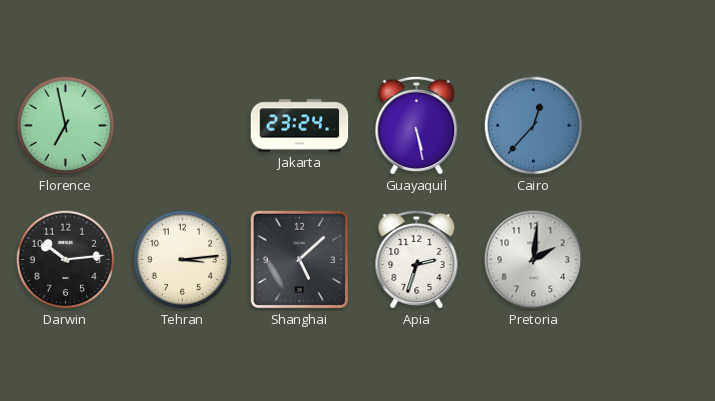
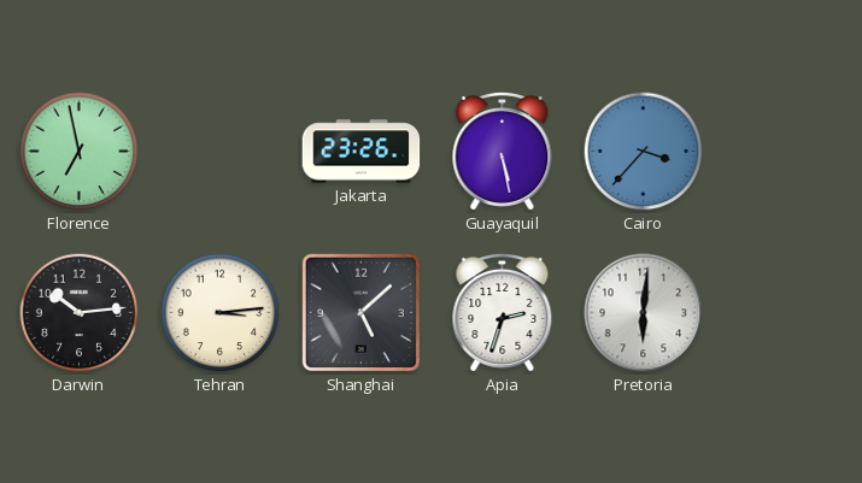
Jakarta: 23:24 -> 23:26
Cairo: 12:37 -> 3:37
Pretoria: 2:01 -> 6:01
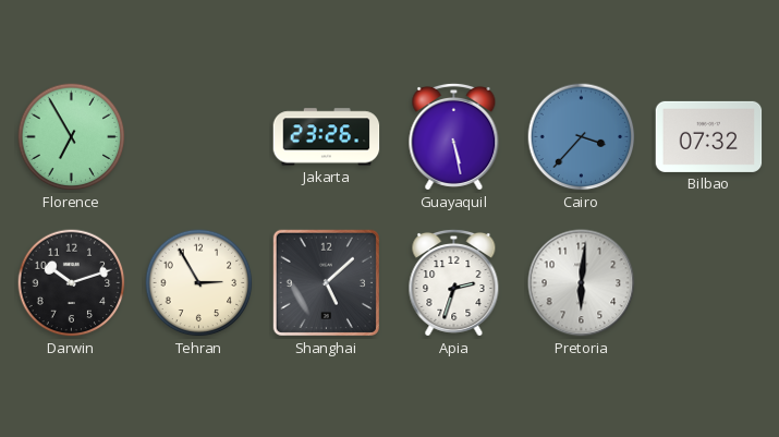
Florence: 6:58 -> 6:55
Bilbao: none -> 07:32
Darwin: 10:14 -> 10:12
Tehran: 3:14 -> 2:55
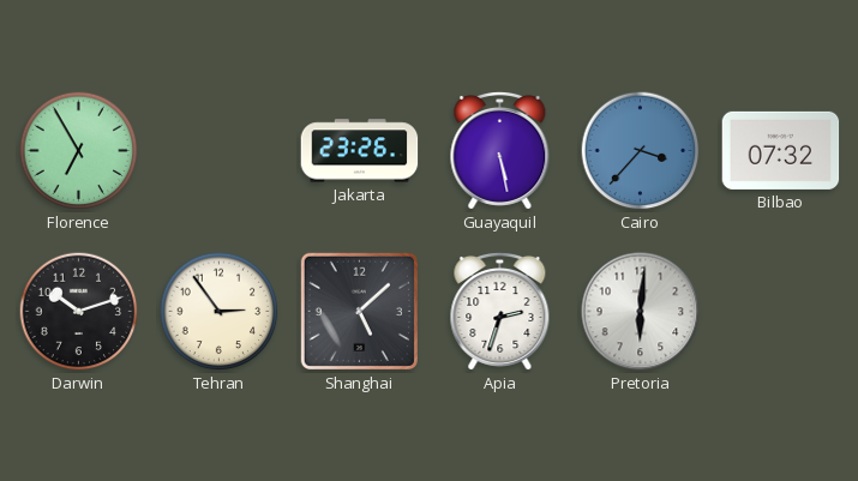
Tehran: 2:55 -> 2:54
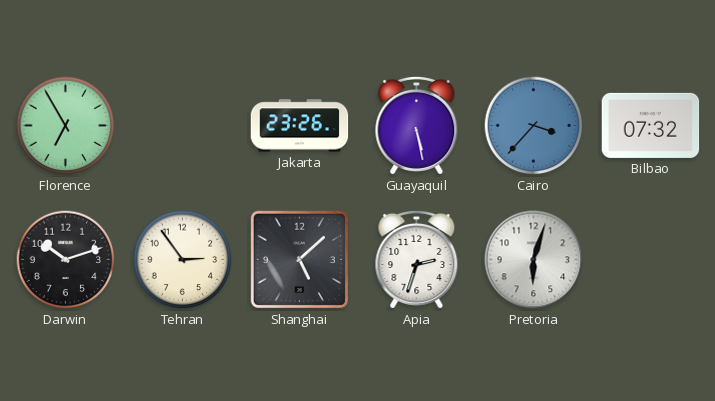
Pretoria: 6:01 -> 6:03
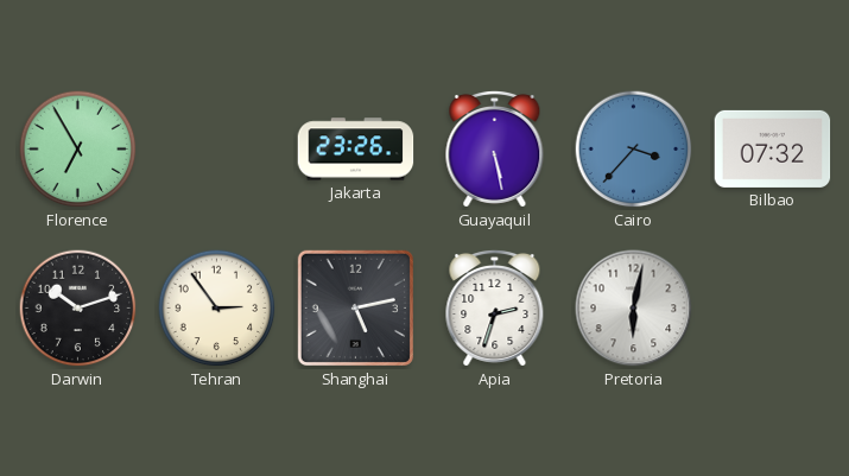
Shanghai: 5:08 -> 5:13
Pretoria: 6:03 -> 6:02
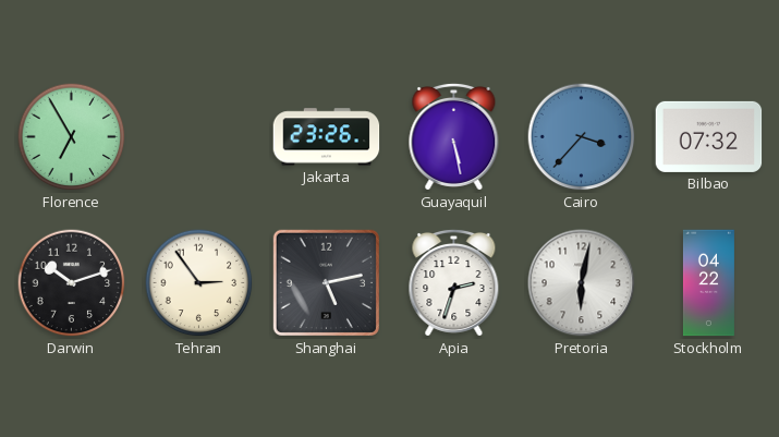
Stockholm: none -> 04:22
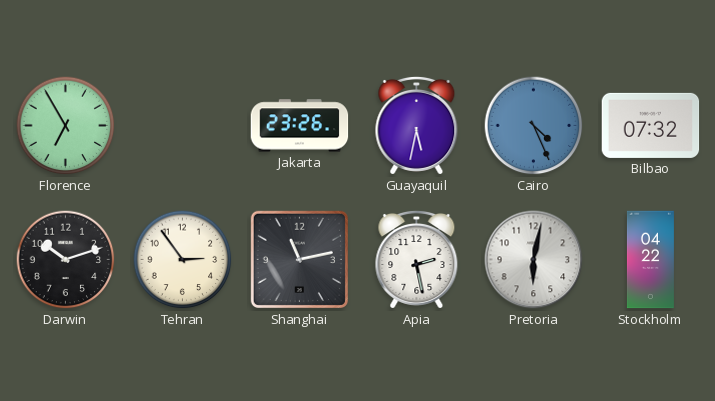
Guayaquil: 5:28 -> 5:32
Cairo: 3:37 -> 4:26
Shanghai: 5:13 -> 11:13
Apia: 2:33 -> 2:28
